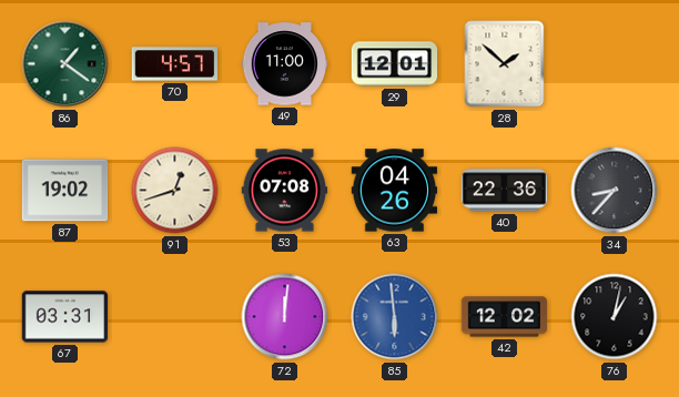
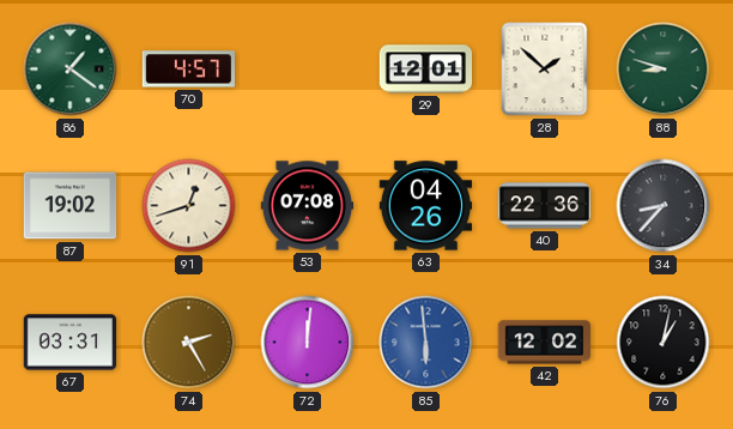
49: 11:00 -> none
88: none -> 8:48
74: none -> 2:25
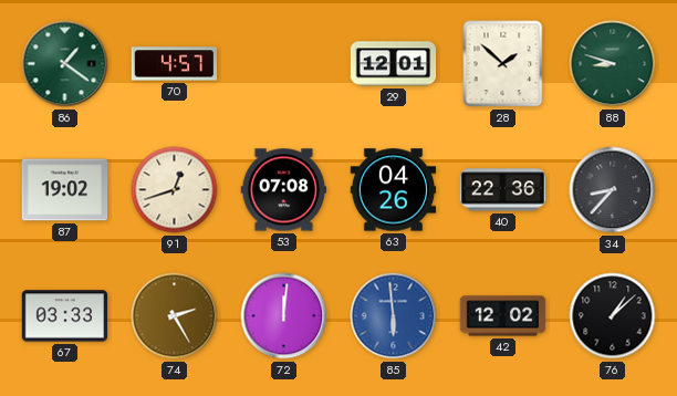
67: 03:31 -> 03:33
76: 1:02 -> 1:08
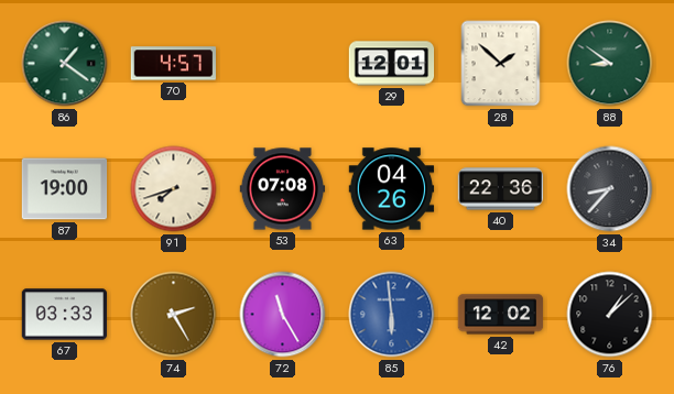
88: 8:48 -> 8:51
87: 19:02 -> 19:00
91: 12:42 -> 7:42
72: 12:01 -> 11:25
